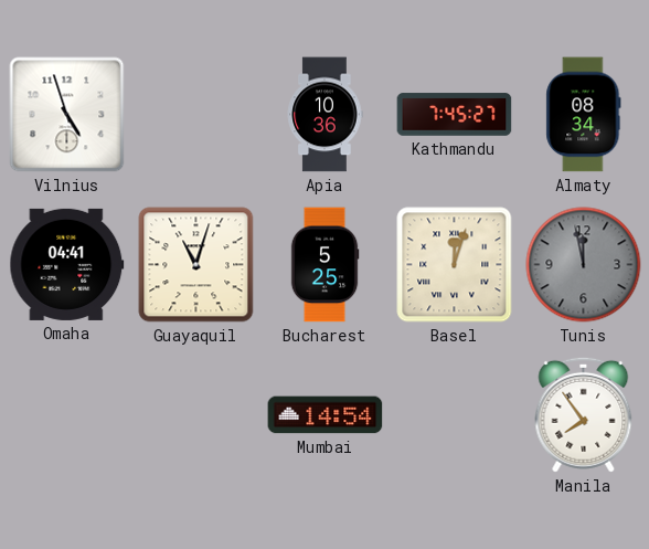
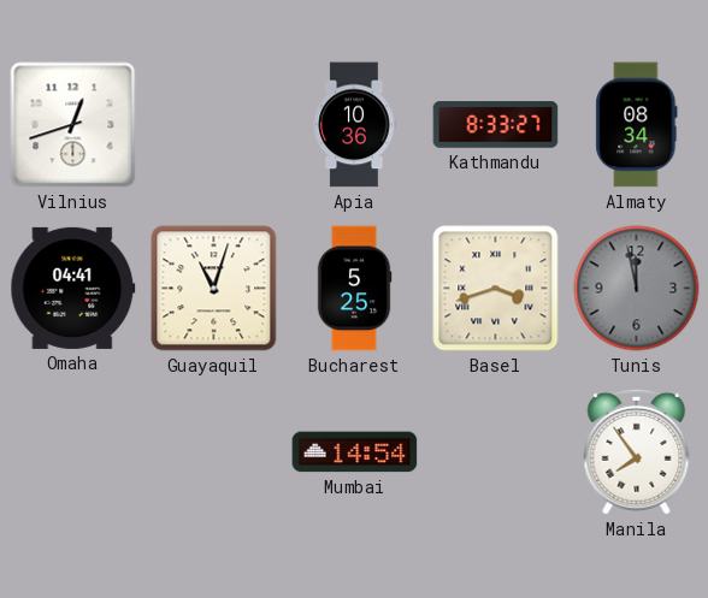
Vilnius: 4:57 -> 12:42
Kathmandu: 7:45 -> 8:33
Basel: 12:03 -> 3:42
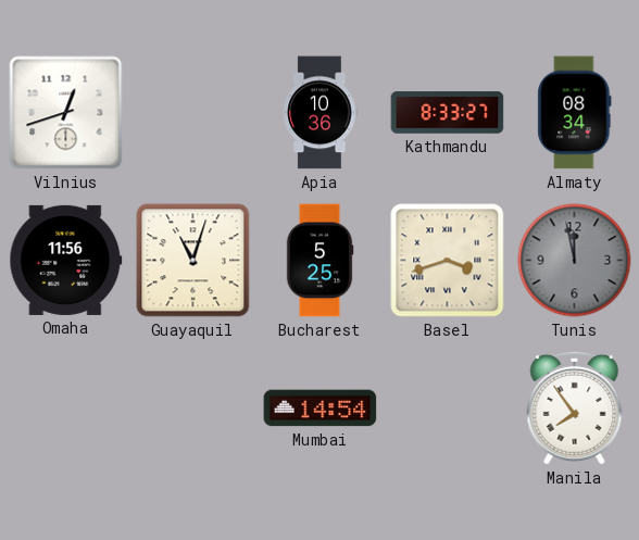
Omaha: 04:41 -> 11:56
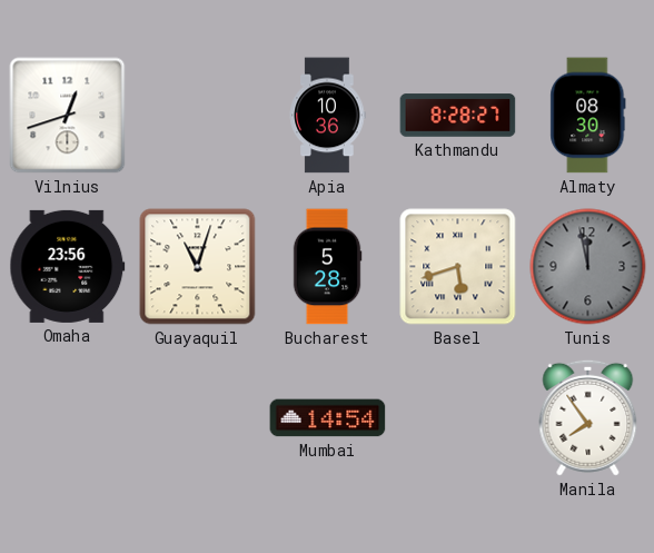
Kathmandu: 8:33 -> 8:28
Almaty: 08:34 -> 08:30
Omaha: 11:56 -> 23:56
Bucharest: 5:25 -> 5:28
Basel: 3:42 -> 5:42
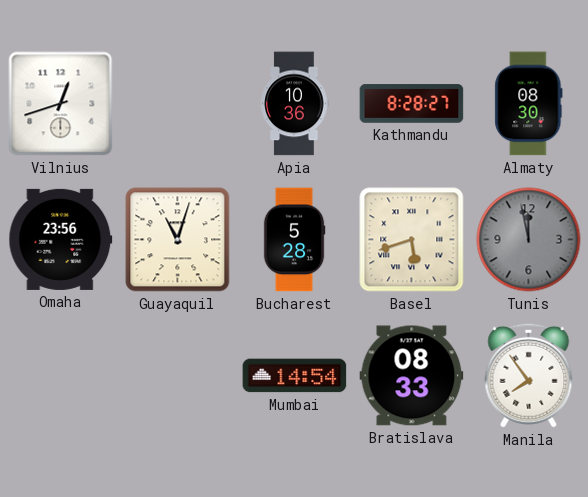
Bratislava: none -> 08:33
